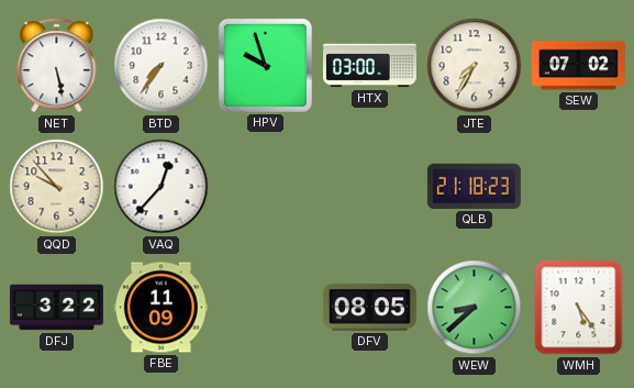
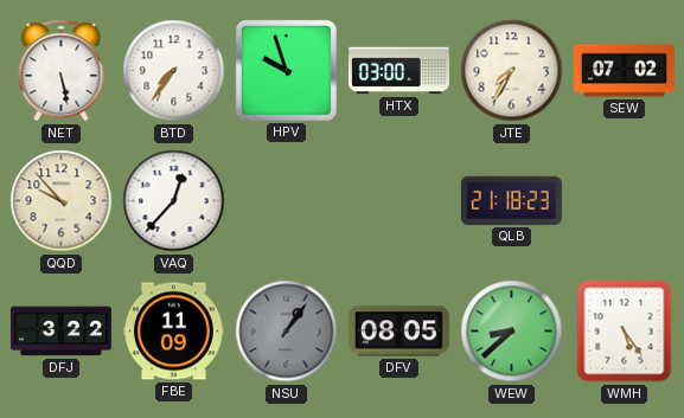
NSU: none -> 1:06
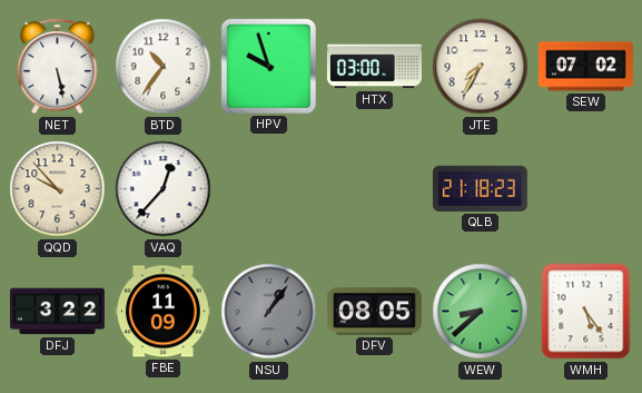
BTD: 7:36 -> 10:36
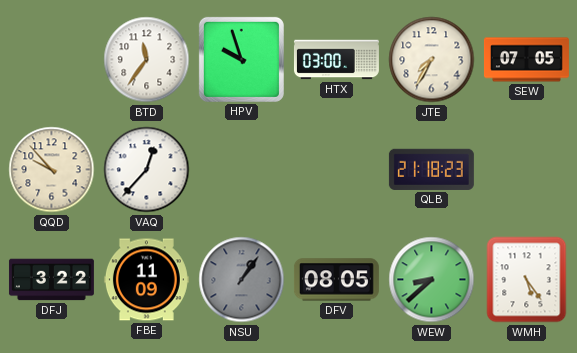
NET: 5:28 -> none
BTD: 10:36 -> 11:36
SEW: 07:02 -> 07:05
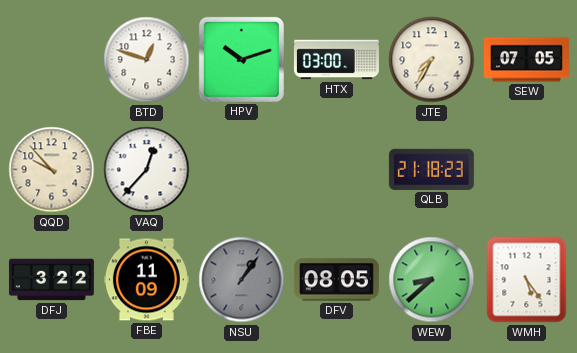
BTD: 11:36 -> 12:48
HPV: 9:57 -> 10:12
